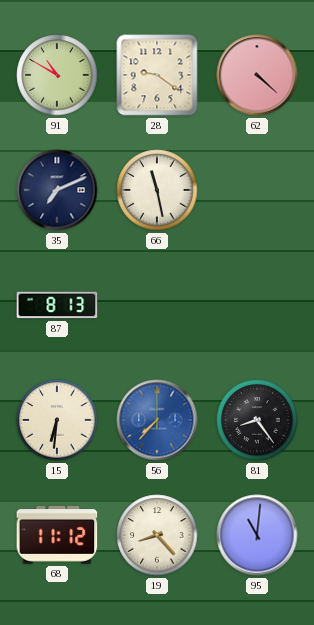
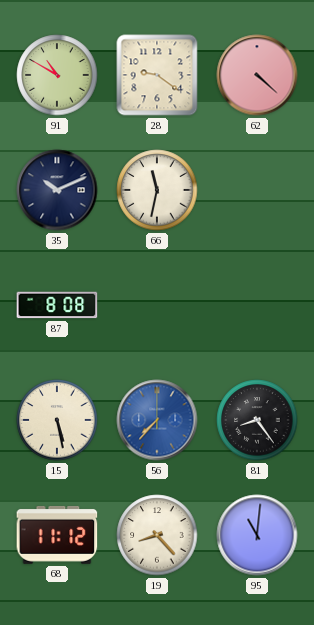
35: 7:11 -> 10:11
66: 11:28 -> 11:32
87: 8:13 -> 8:08
15: 6:31 -> 5:28
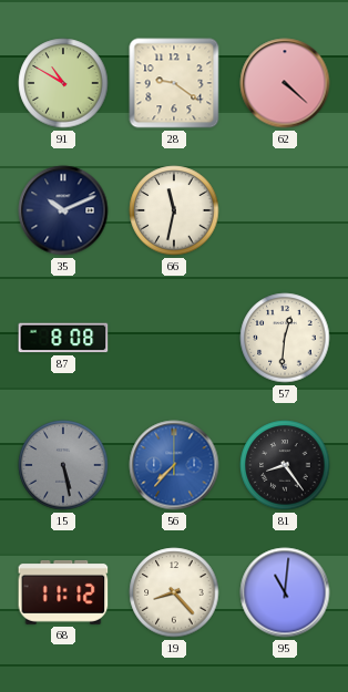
57: none -> 12:31
15 dial: cream -> grey
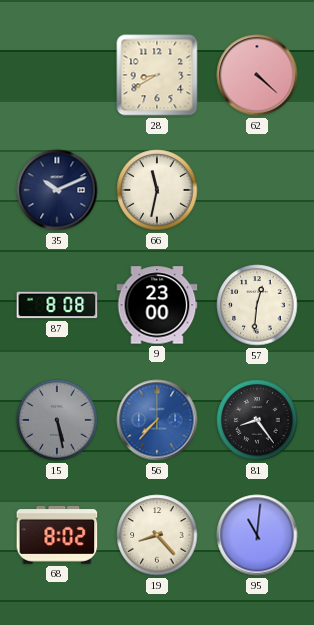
91: 10:50 -> none
28: 9:21 -> 8:40
9: none -> 23:00
68: 11:12 -> 8:02
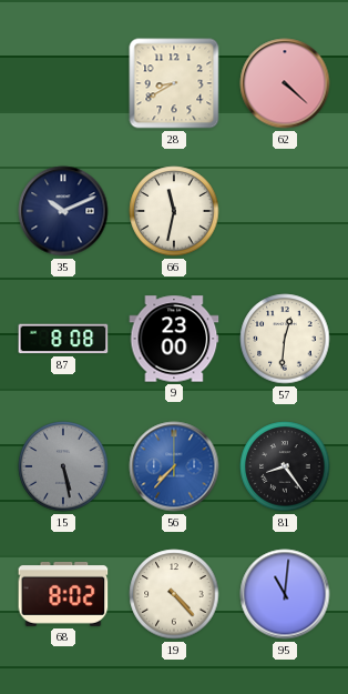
19: 8:23 -> 4:23
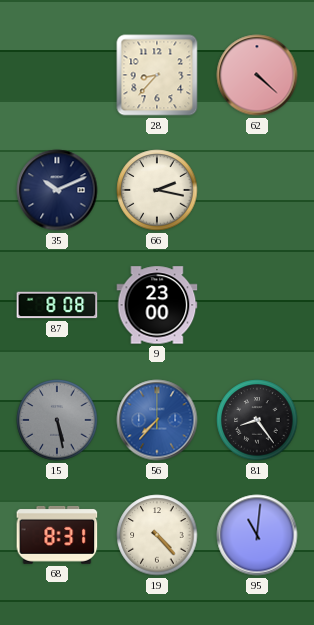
28: 8:40 -> 8:37
66: 11:32 -> 2:17
57: 12:31 -> none
68: 8:02 -> 8:31
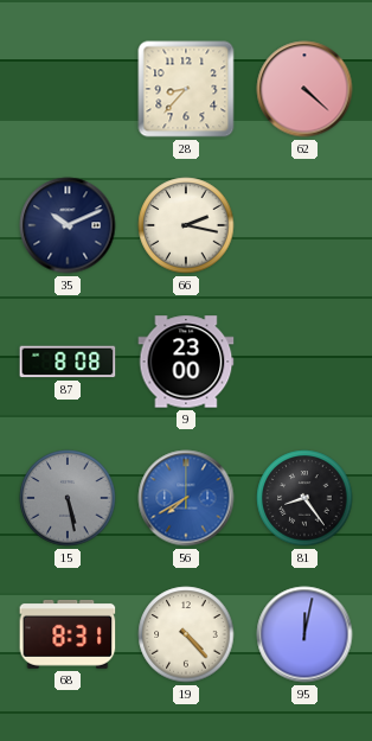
56: 7:37 -> 7:40
95: 11:01 -> 12:02
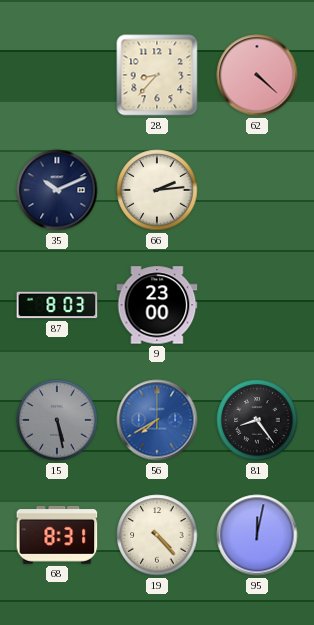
66: 2:17 -> 2:14
87: 8:08 -> 8:03
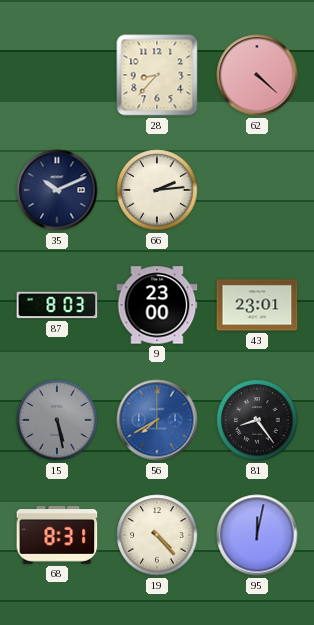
43: none -> 23:01
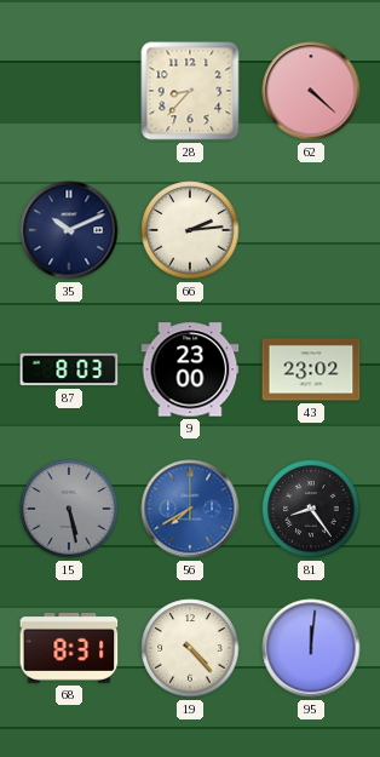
43: 23:01 -> 23:02
95: 12:02 -> 12:01
